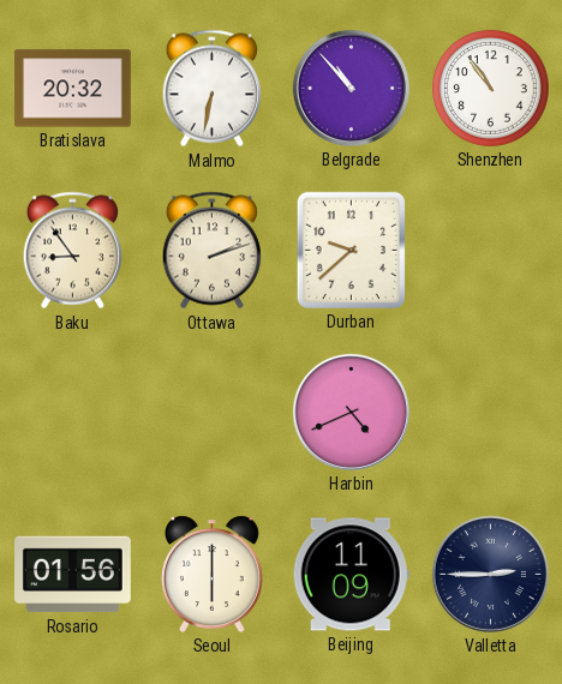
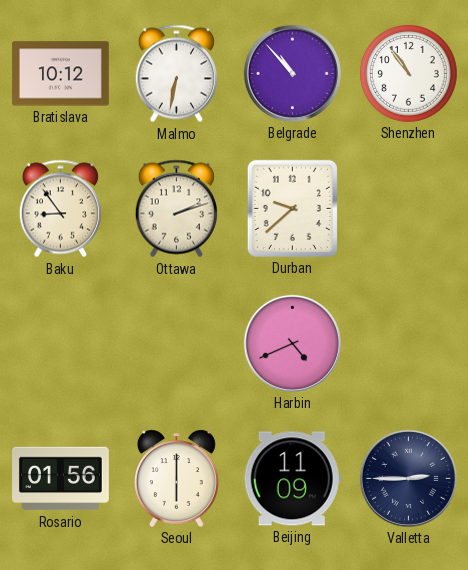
Bratislava: 20:32 -> 10:12
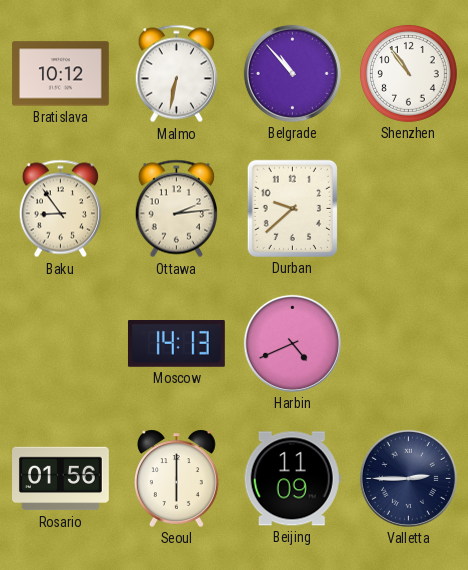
Ottawa: 2:12 -> 2:14
Moscow: none -> 14:13
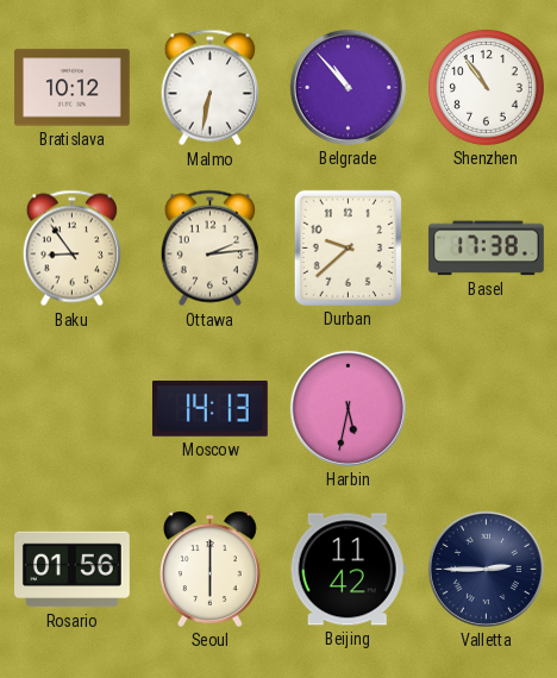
Basel: none -> 17:38
Harbin: 4:41 -> 5:32
Beijing: 11:09 -> 11:42
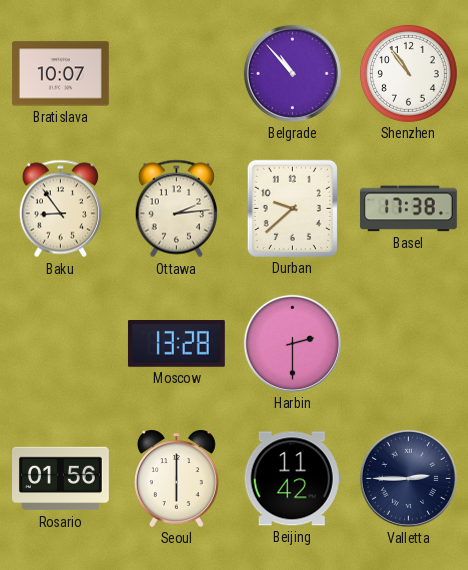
Bratislava: 10:12 -> 10:07
Malmo: 6:32 -> none
Moscow: 14:13 -> 13:28
Harbin: 5:32 -> 2:30
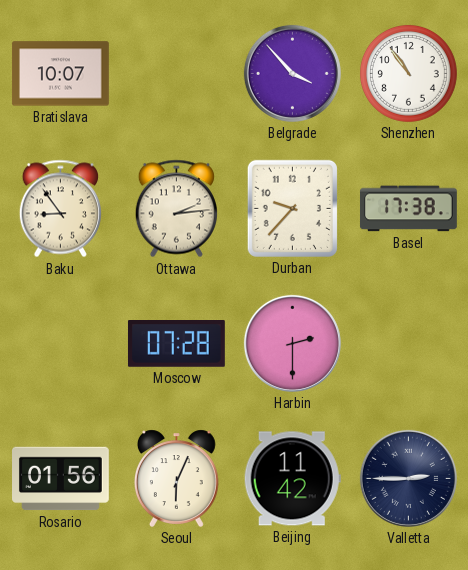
Belgrade: 10:53 -> 3:53
Durban: 9:38 -> 9:37
Moscow: 13:28 -> 07:28
Seoul: 6:00 -> 6:04
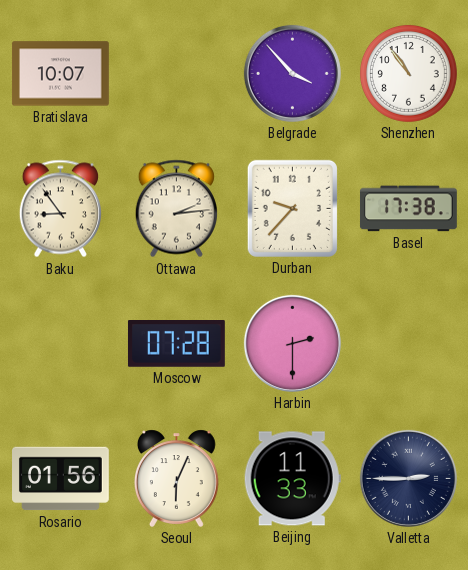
Beijing: 11:42 -> 11:33
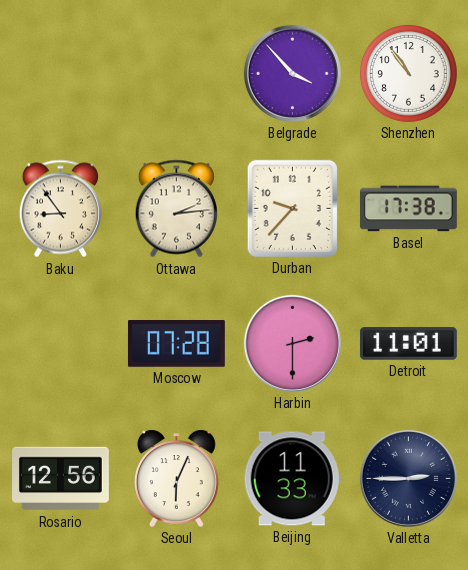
Bratislava: 10:07 -> none
Detroit: none -> 11:01
Rosario: 01:56 -> 12:56
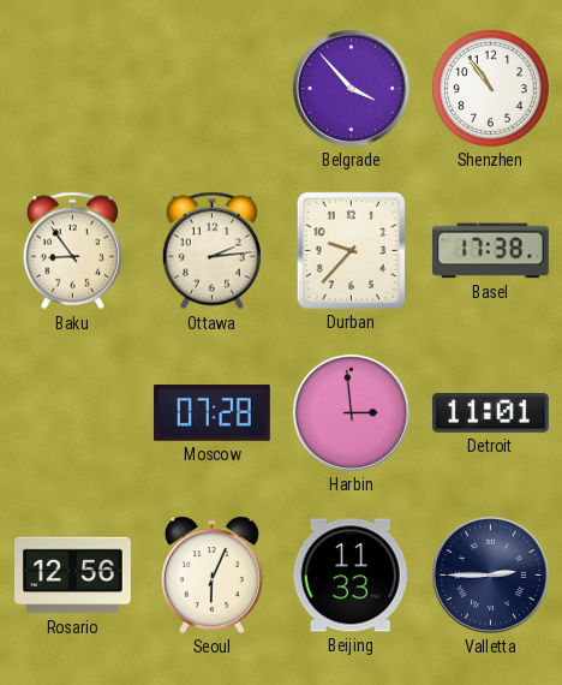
Harbin: 2:30 -> 2:59
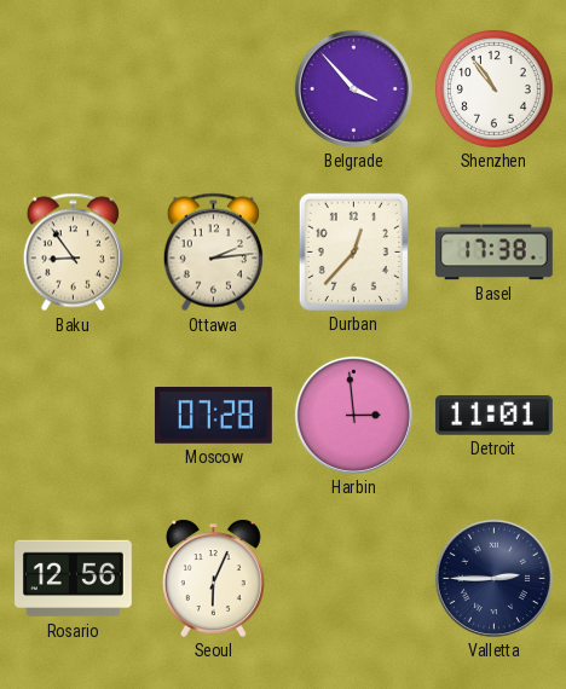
Durban: 9:37 -> 12:37
Beijing: 11:33 -> none
